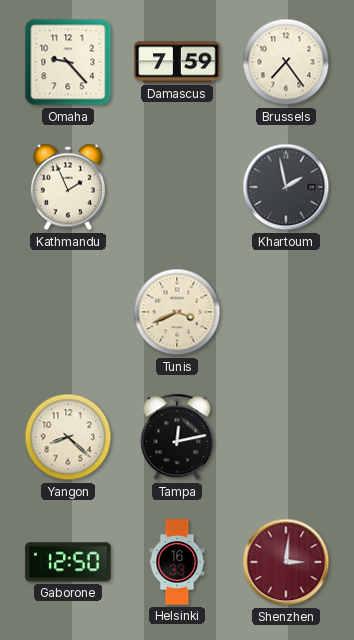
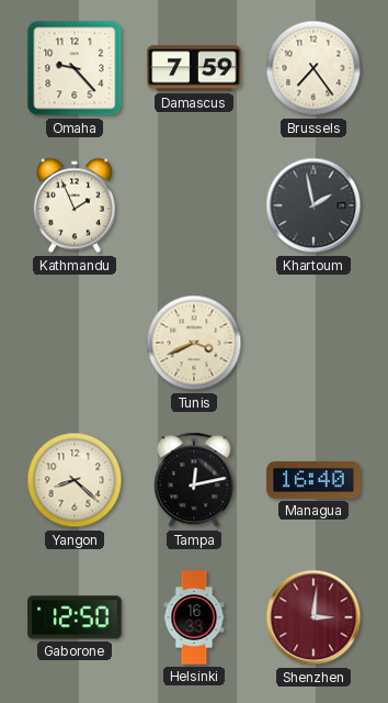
Managua: none -> 16:40
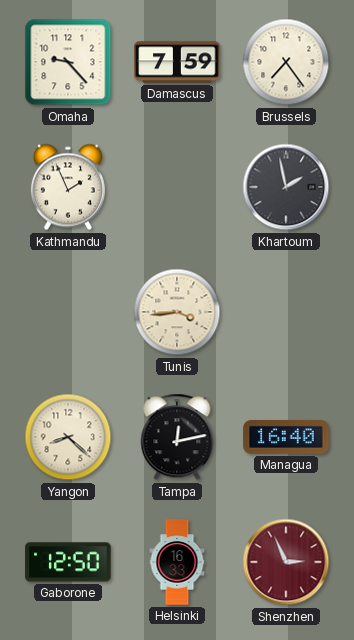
Tunis: 3:41 -> 3:44
Shenzhen: 3:01 -> 2:56
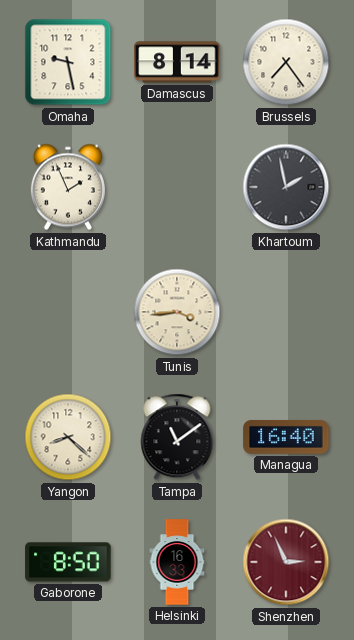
Omaha: 9:23 -> 9:28
Damascus: 7:59 -> 8:14
Tampa: 12:13 -> 11:09
Gaborone: 12:50 -> 8:50
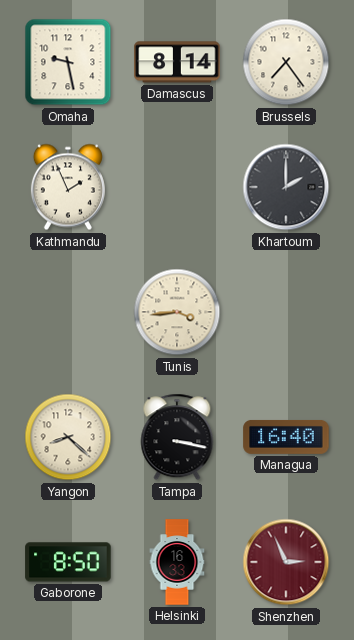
Khartoum: 1:58 -> 2:00
Tampa: 11:09 -> 3:17
